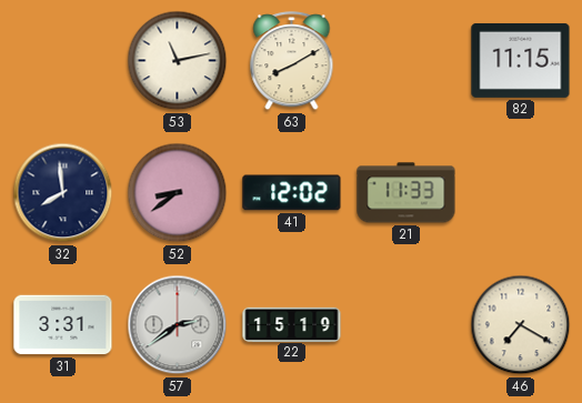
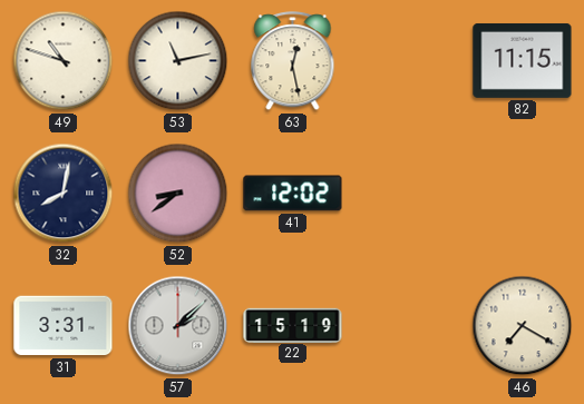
49: none -> 10:48
63: 8:10 -> 12:28
32: 7:59 -> 8:02
21: 11:33 -> none
57: 2:39 -> 2:08
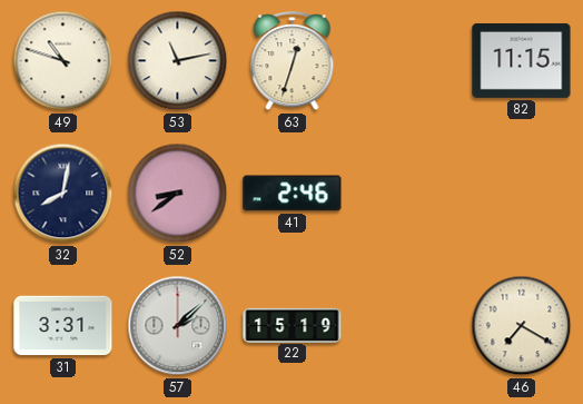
63: 12:28 -> 12:33
41: 12:02 -> 2:46
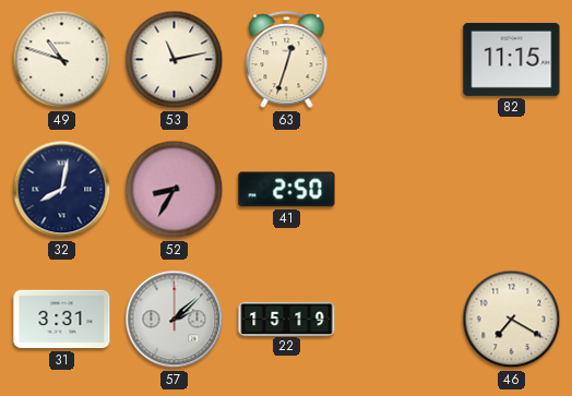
52: 8:39 -> 8:35
41: 2:46 -> 2:50
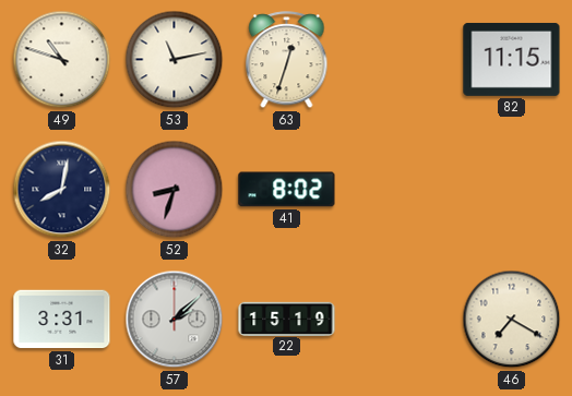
52: 8:35 -> 8:33
41: 2:50 -> 8:02
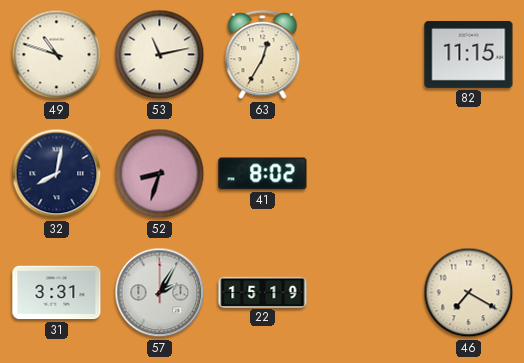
63: 12:33 -> 12:35
57: 2:08 -> 2:05
